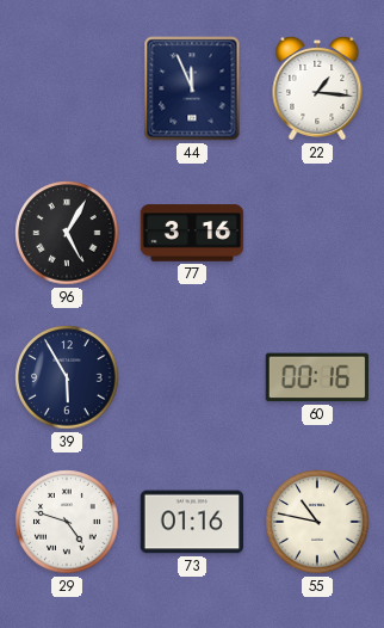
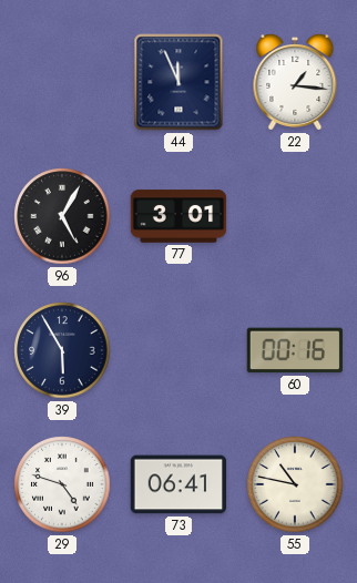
77: 3:16 -> 3:01
73: 01:16 -> 06:41
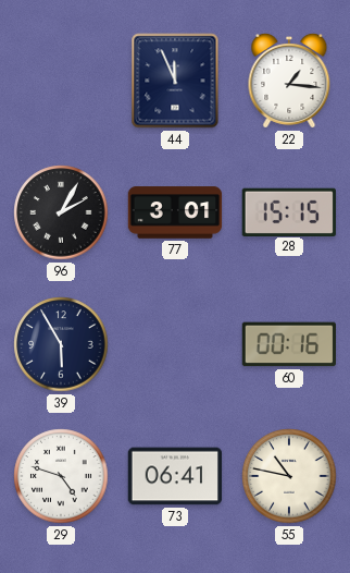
96: 5:05 -> 2:05
28: none -> 15:15
